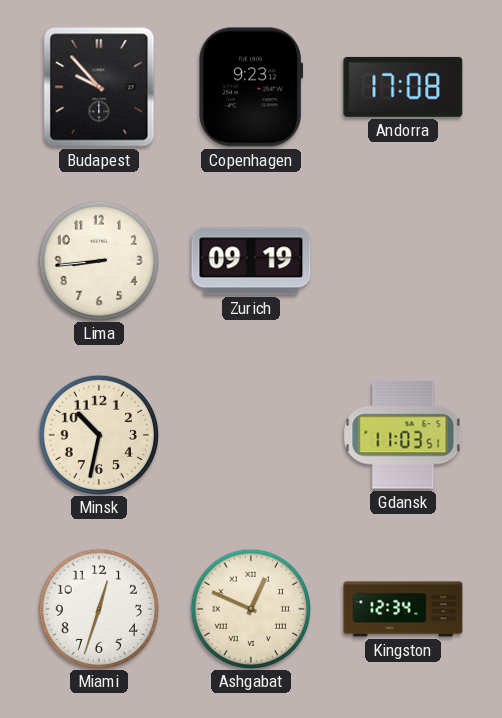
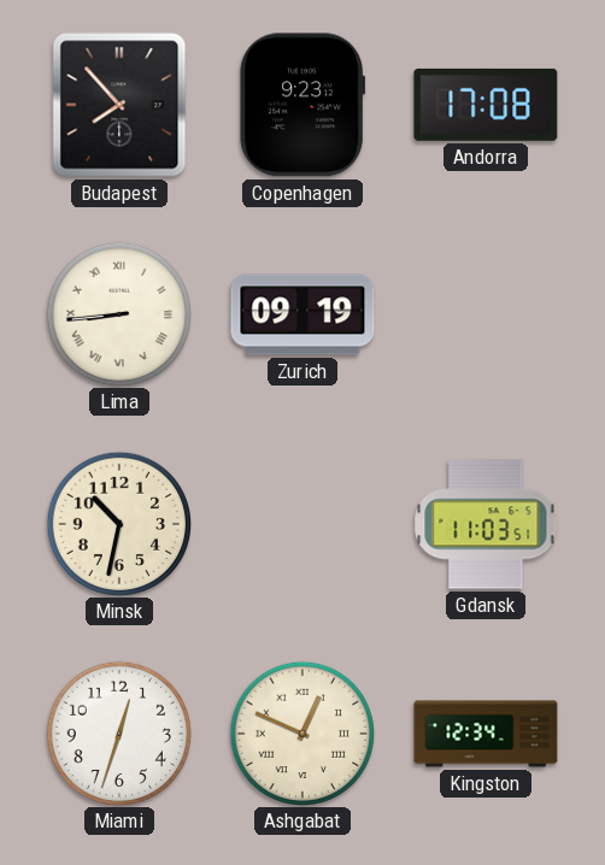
Budapest: 9:53 -> 7:53
Lima numerals: Arabic -> Roman
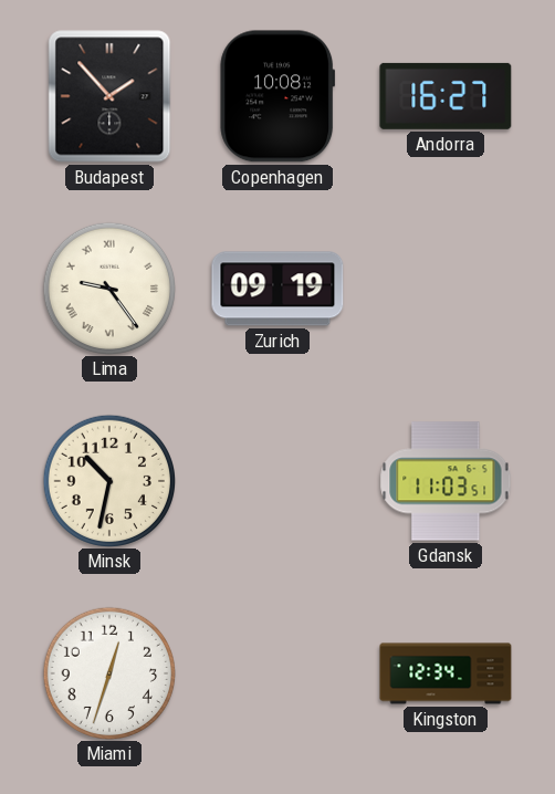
Budapest: 7:53 -> 1:53
Copenhagen: 9:23 -> 10:08
Andorra: 17:08 -> 16:27
Lima: 8:44 -> 9:24
Ashgabat: 12:49 -> none
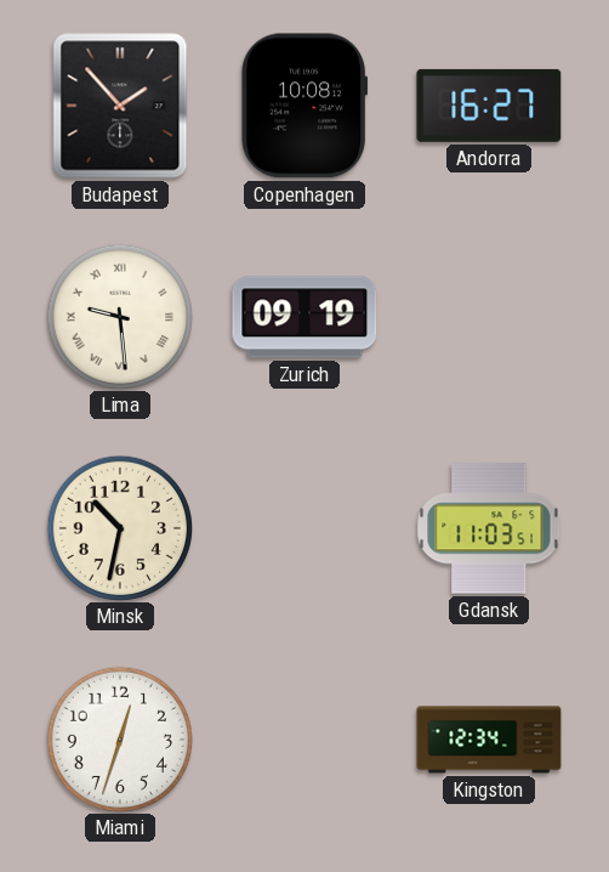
Lima: 9:24 -> 9:29
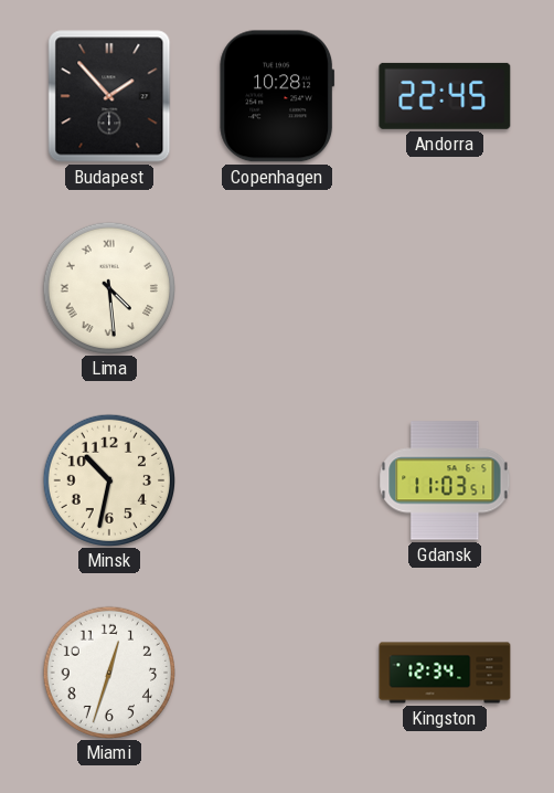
Copenhagen: 10:08 -> 10:28
Andorra: 16:27 -> 22:45
Lima: 9:29 -> 4:29
Zurich: 09:19 -> none
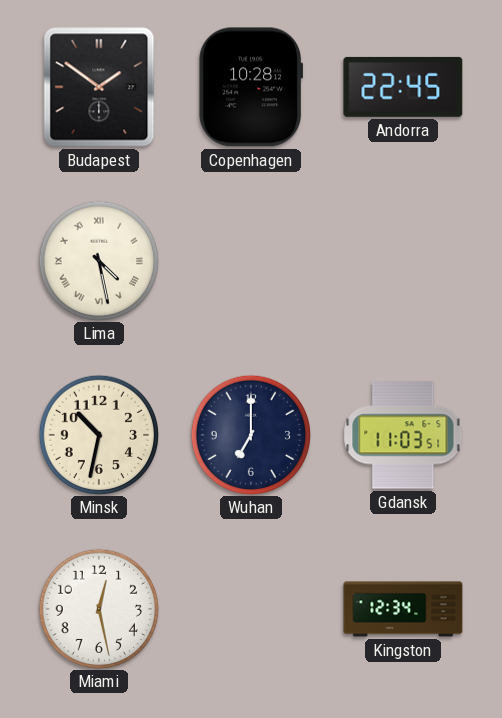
Budapest: 1:53 -> 1:51
Lima: 4:29 -> 4:28
Wuhan: none -> 7:00
Miami: 12:33 -> 12:28
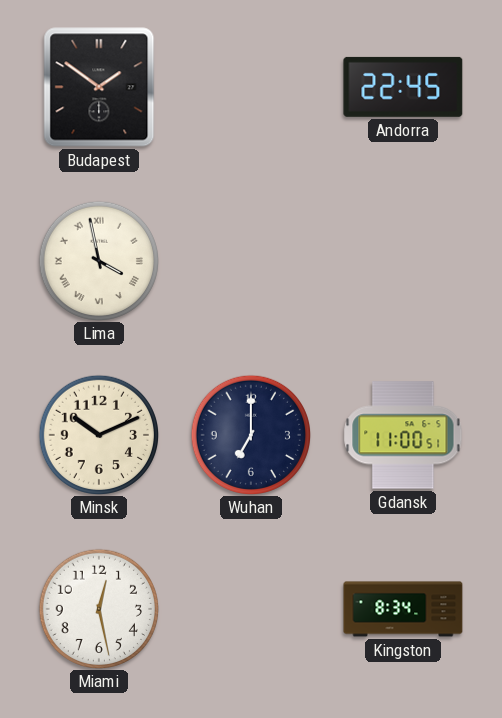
Copenhagen: 10:28 -> none
Lima: 4:28 -> 3:58
Minsk: 10:32 -> 10:11
Gdansk: 11:03 -> 11:00
Kingston: 12:34 -> 8:34
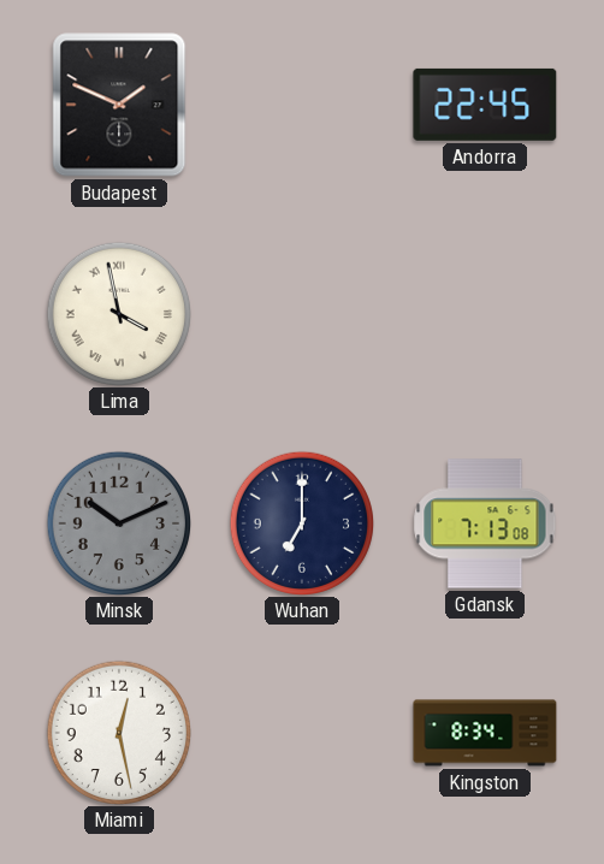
Budapest: 1:51 -> 1:49
Minsk dial: cream -> grey
Gdansk: 11:00 -> 7:13
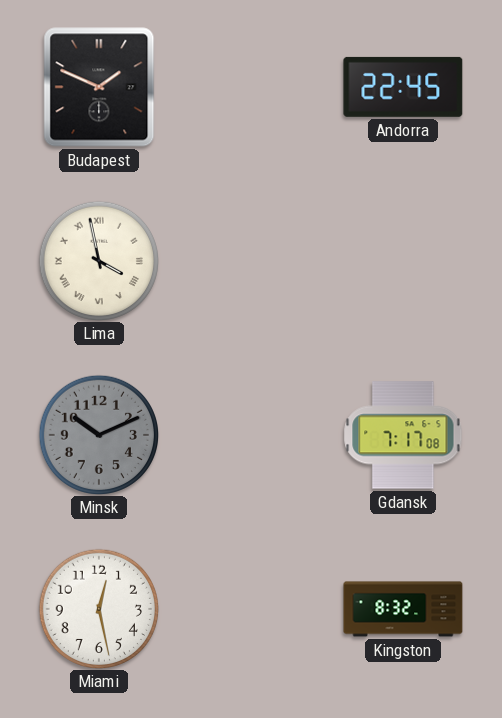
Wuhan: 7:00 -> none
Gdansk: 7:13 -> 7:17
Kingston: 8:34 -> 8:32
